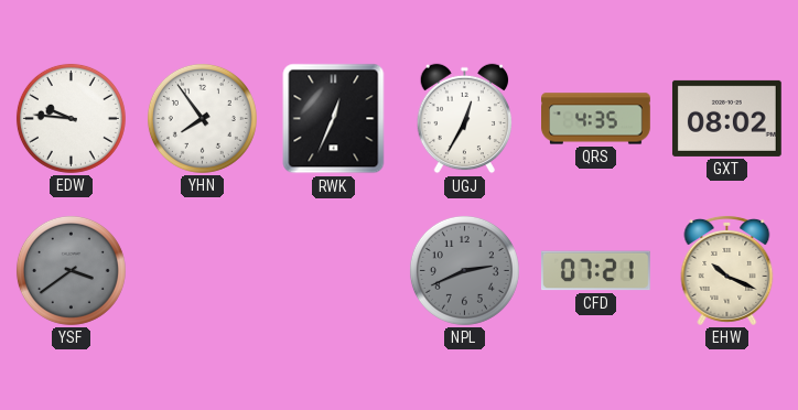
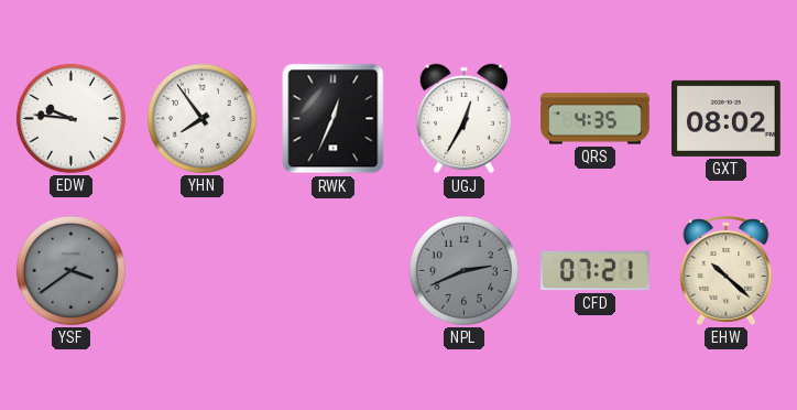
EHW: 10:19 -> 10:22
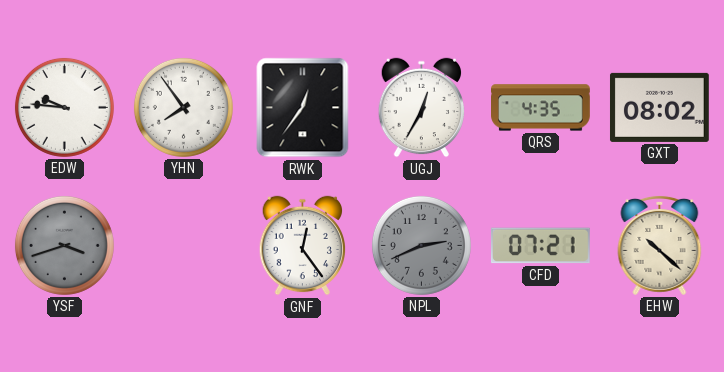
RWK: 12:34 -> 12:36
YSF: 3:39 -> 3:42
GNF: none -> 12:24
